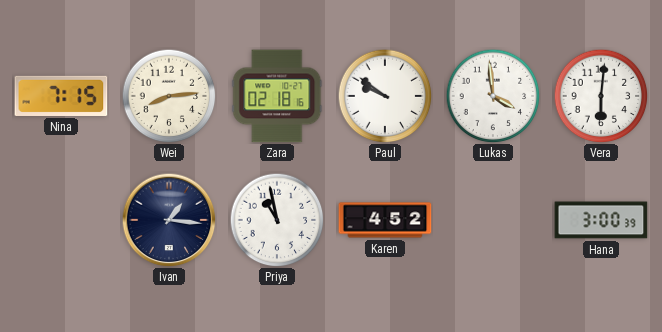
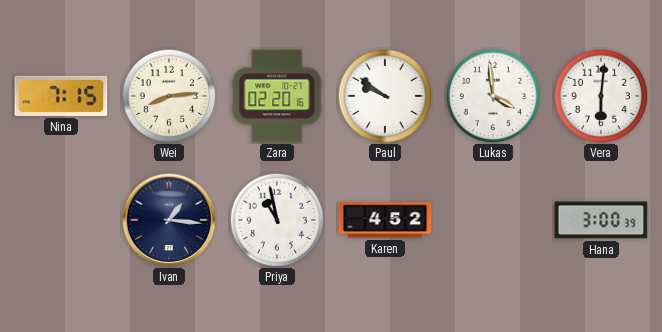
Zara: 02:18 -> 02:20
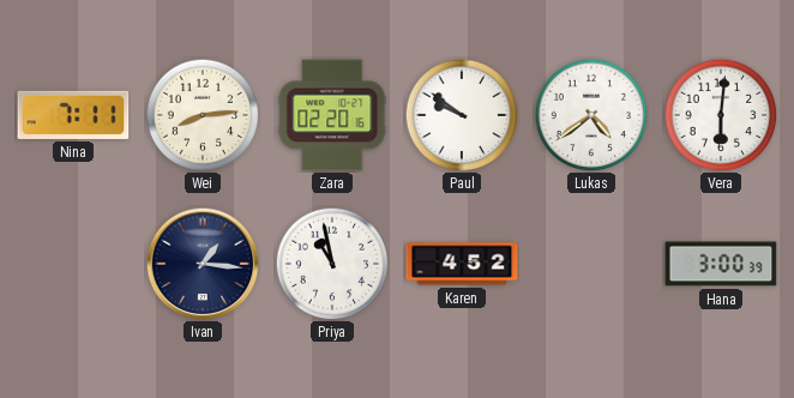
Nina: 7:15 -> 7:11
Lukas: 3:59 -> 4:39
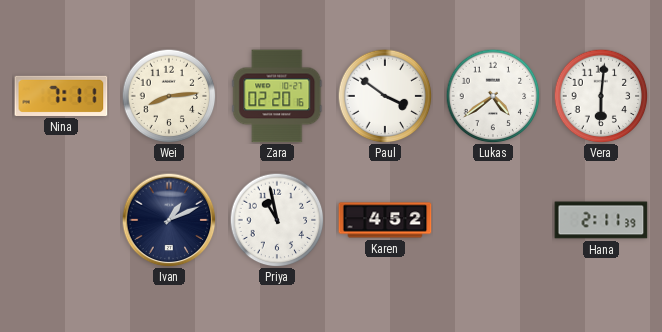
Paul: 9:51 -> 3:51
Ivan: 1:16 -> 1:11
Hana: 3:00 -> 2:11
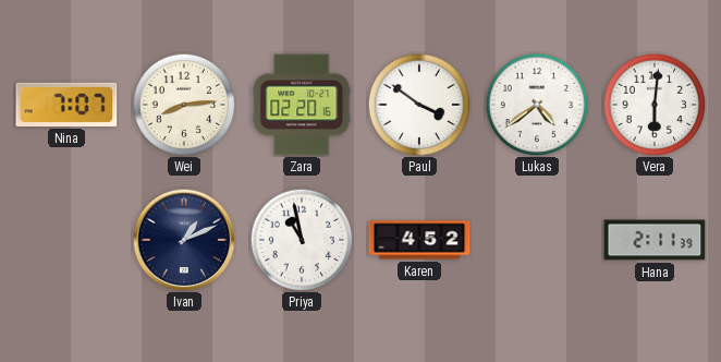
Nina: 7:11 -> 7:07
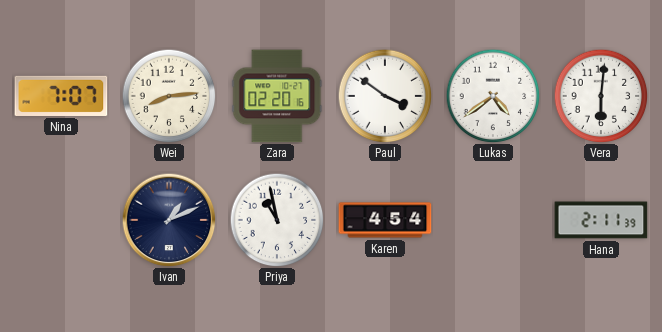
Karen: 4:52 -> 4:54
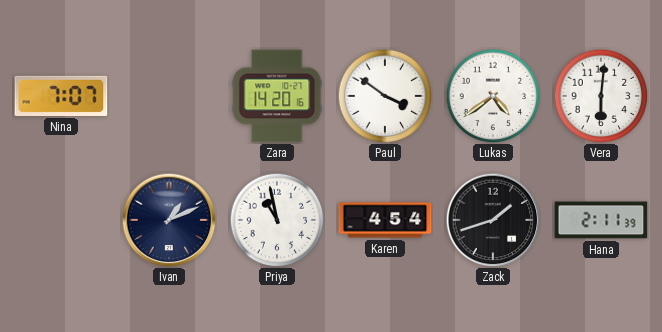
Wei: 8:14 -> none
Zara: 02:20 -> 14:20
Zack: none -> 1:42
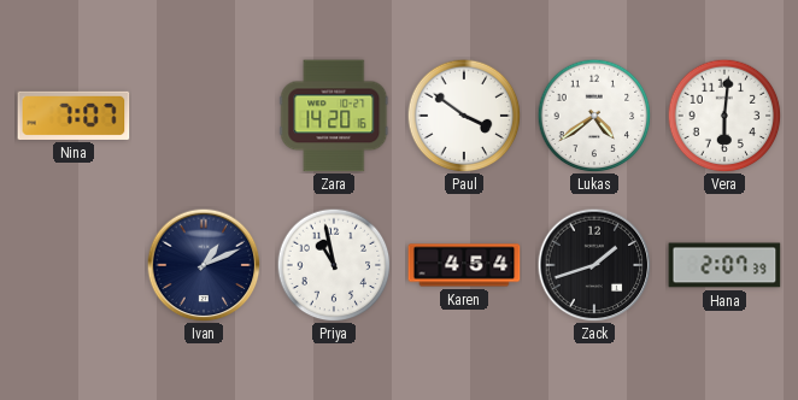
Hana: 2:11 -> 2:07
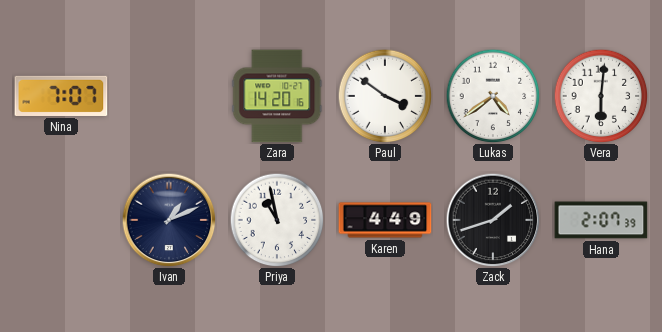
Karen: 4:54 -> 4:49
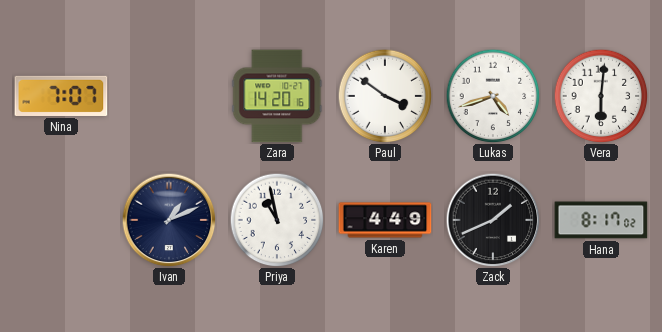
Lukas: 4:39 -> 4:42
Zack: 1:42 -> 1:41
Hana: 2:07 -> 8:17
